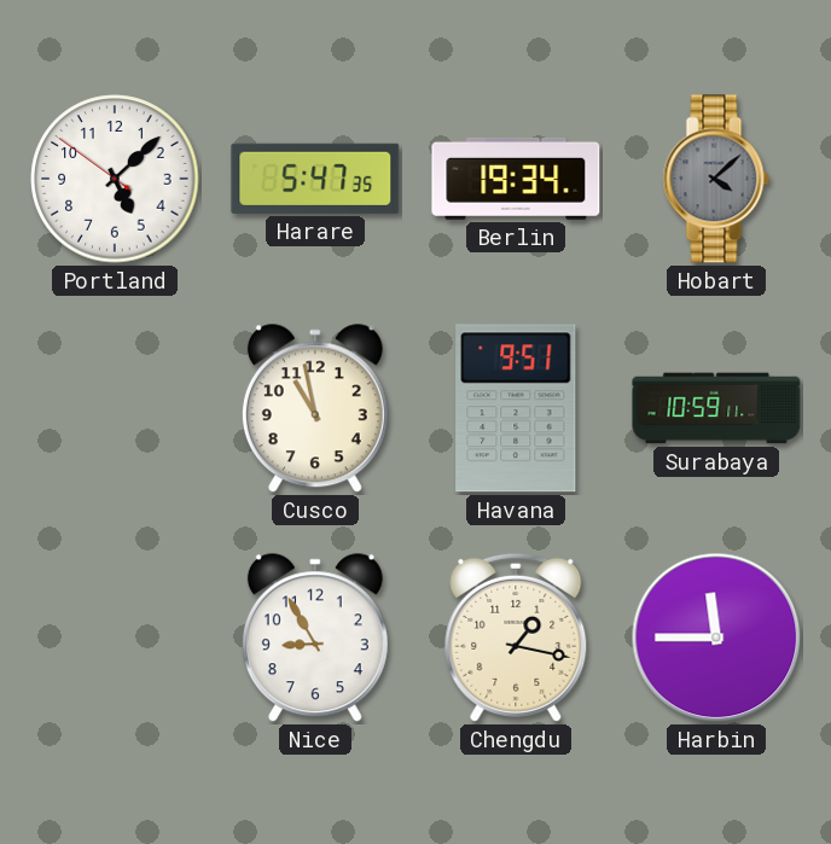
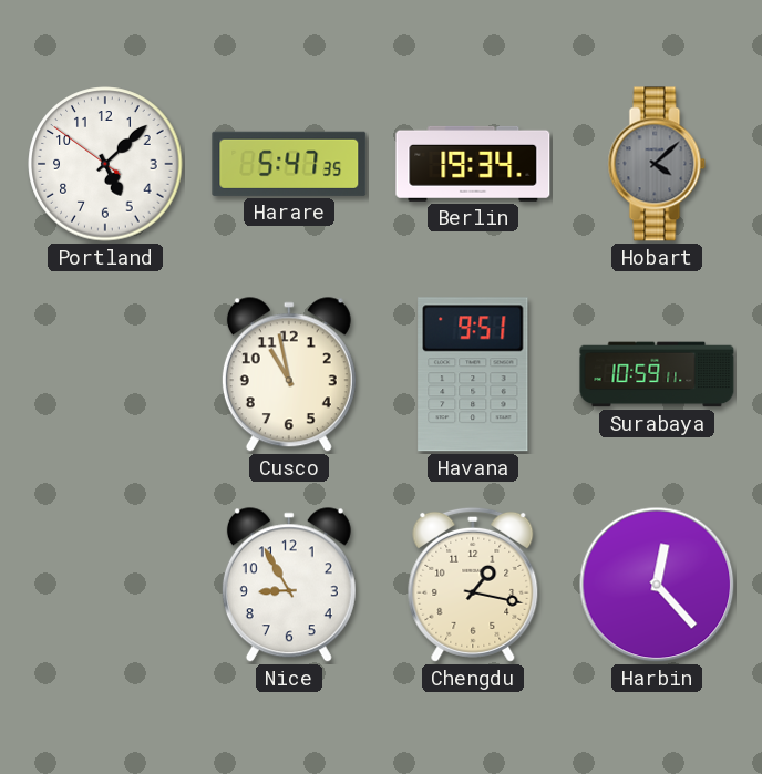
Harbin: 11:45 -> 12:23
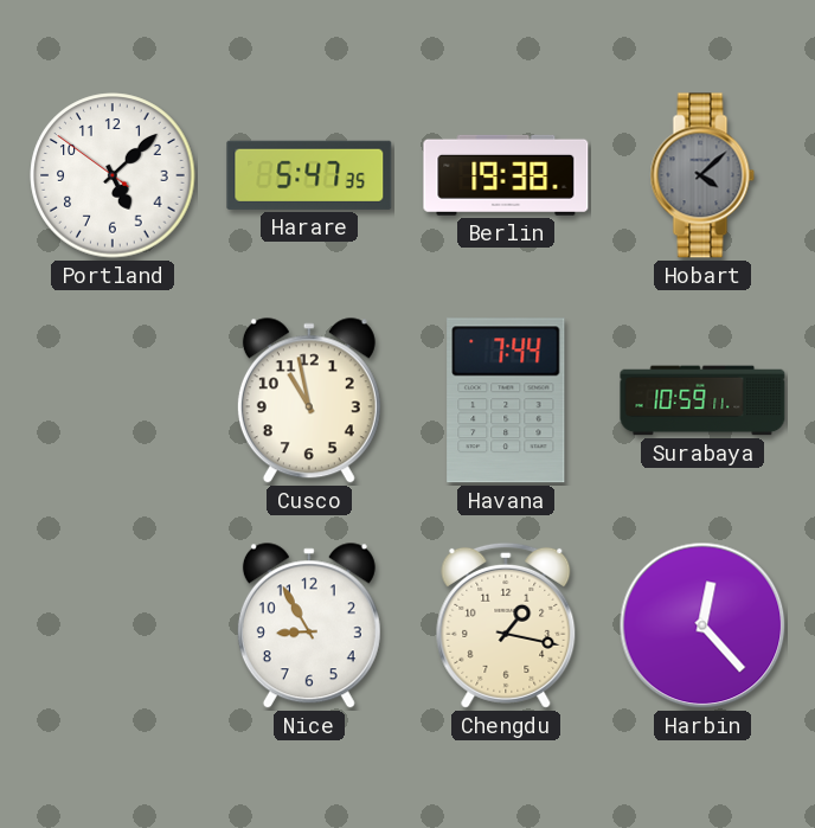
Berlin: 19:34 -> 19:38
Havana: 9:51 -> 7:44
